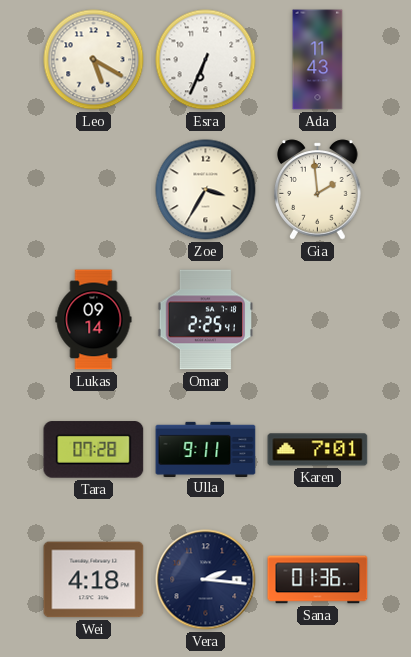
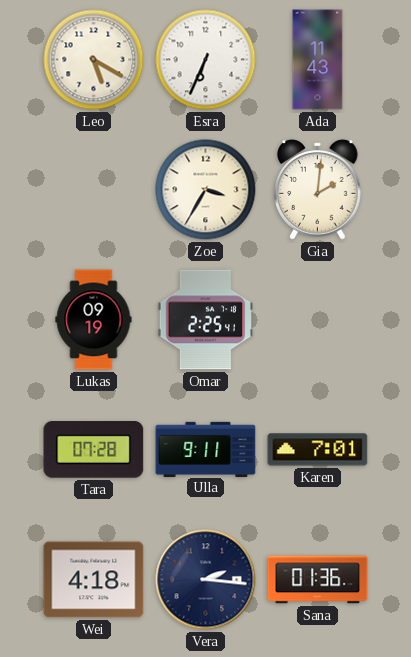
Gia: 1:59 -> 2:01
Lukas: 09:14 -> 09:19
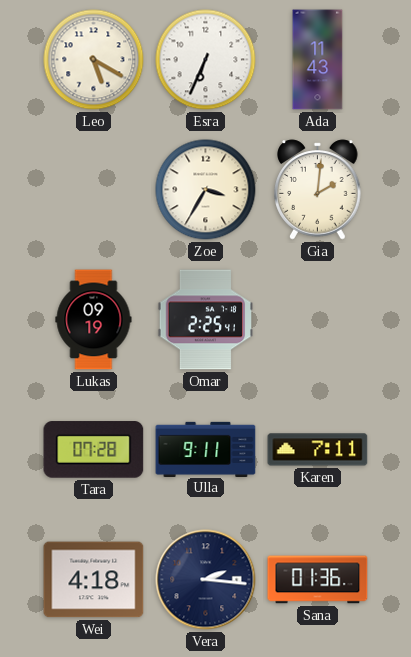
Karen: 7:01 -> 7:11
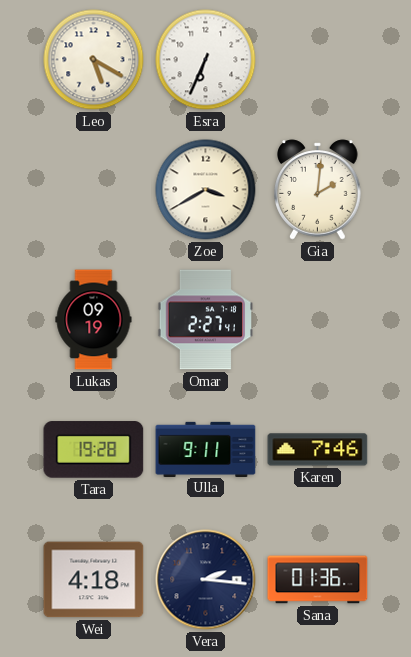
Ada: 11:43 -> none
Zoe: 3:35 -> 3:40
Omar: 2:25 -> 2:27
Tara: 07:28 -> 19:28
Karen: 7:11 -> 7:46
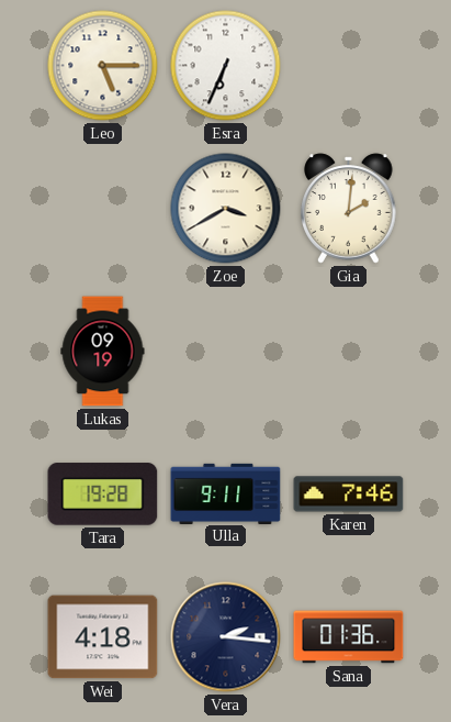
Leo: 5:20 -> 5:15
Omar: 2:27 -> none
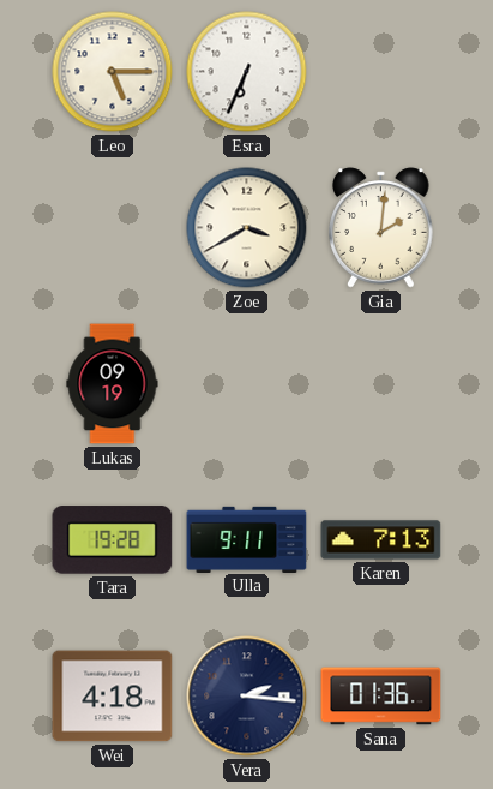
Karen: 7:46 -> 7:13
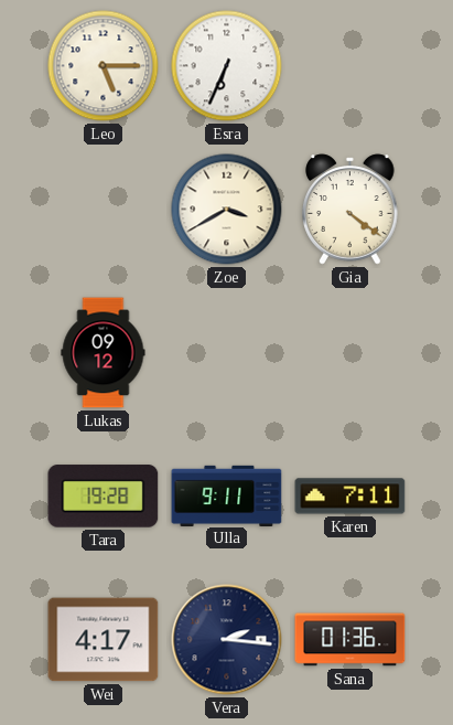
Gia: 2:01 -> 4:21
Lukas: 09:19 -> 09:12
Karen: 7:13 -> 7:11
Wei: 4:18 -> 4:17
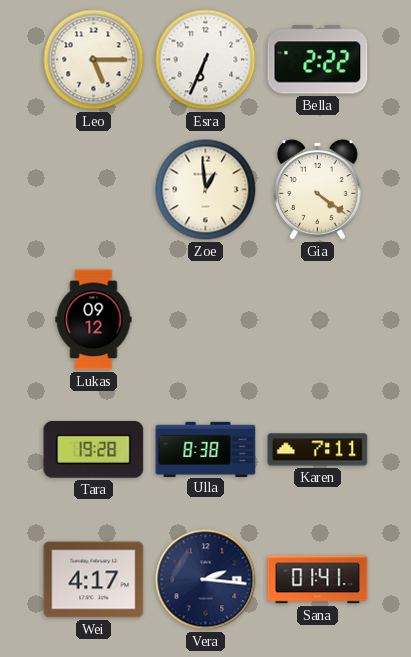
Bella: none -> 2:22
Zoe: 3:40 -> 12:59
Ulla: 9:11 -> 8:38
Sana: 01:36 -> 01:41
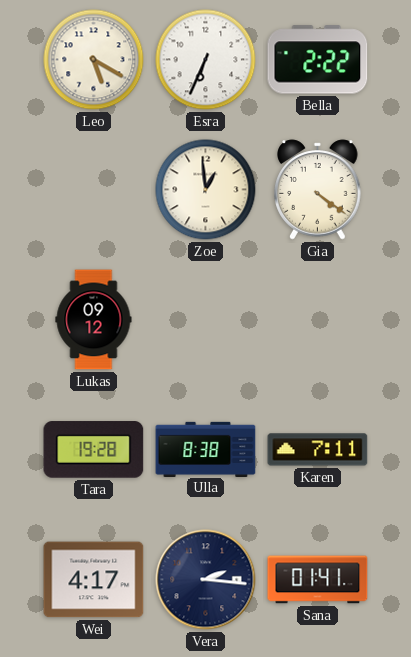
Leo: 5:15 -> 5:20
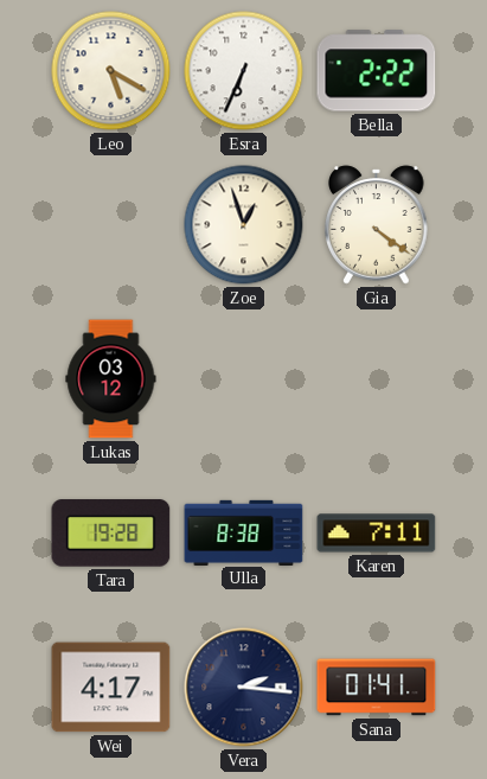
Zoe: 12:59 -> 12:57
Lukas: 09:12 -> 03:12
